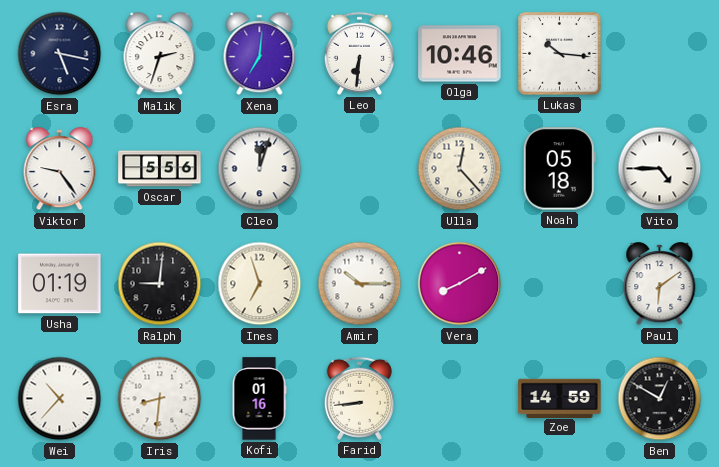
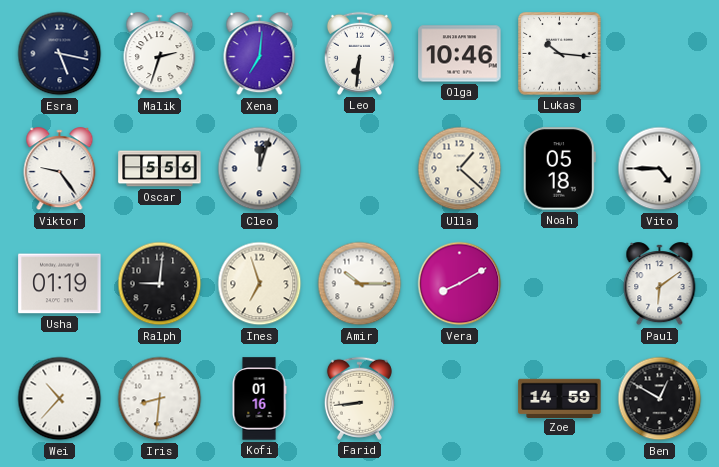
Ulla: 12:23 -> 1:22
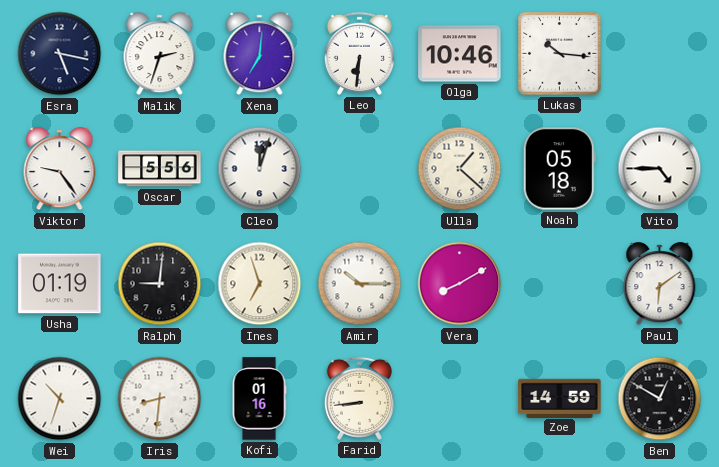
Wei: 10:37 -> 10:33
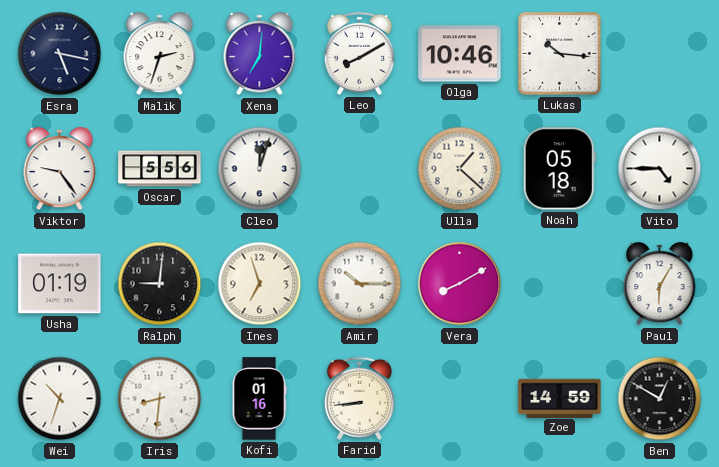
Leo: 6:31 -> 8:10
Paul: 6:09 -> 6:05
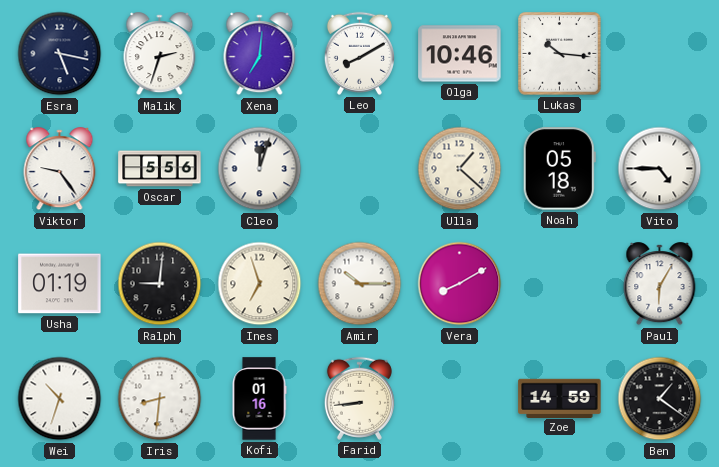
Ben: 12:50 -> 1:21
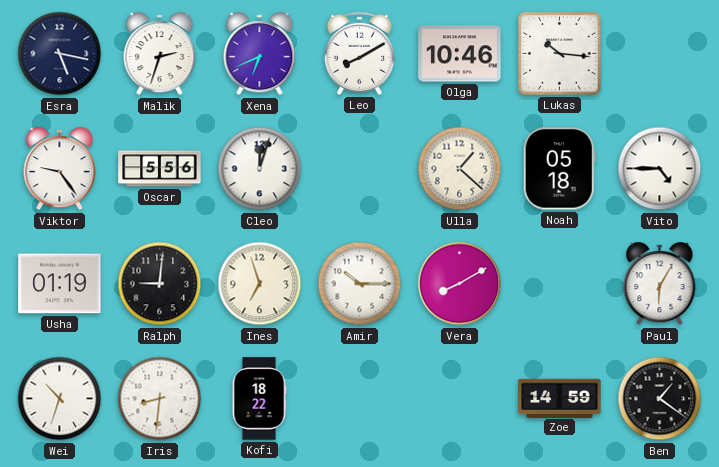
Xena: 7:01 -> 6:41
Kofi: 01:16 -> 18:22
Farid: 8:44 -> none
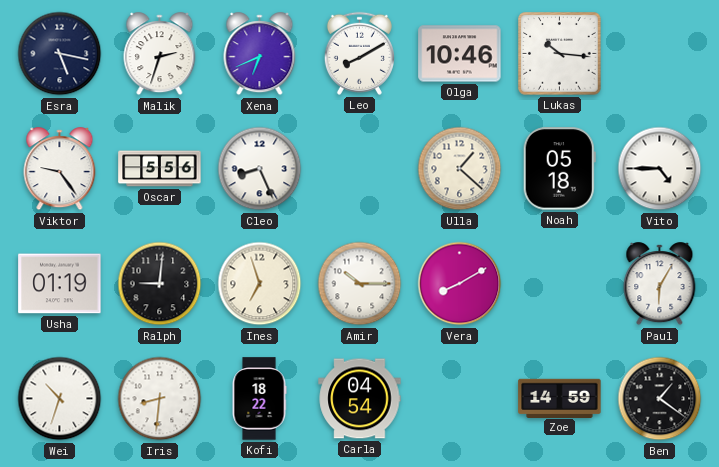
Cleo: 12:03 -> 8:26
Carla: none -> 04:54
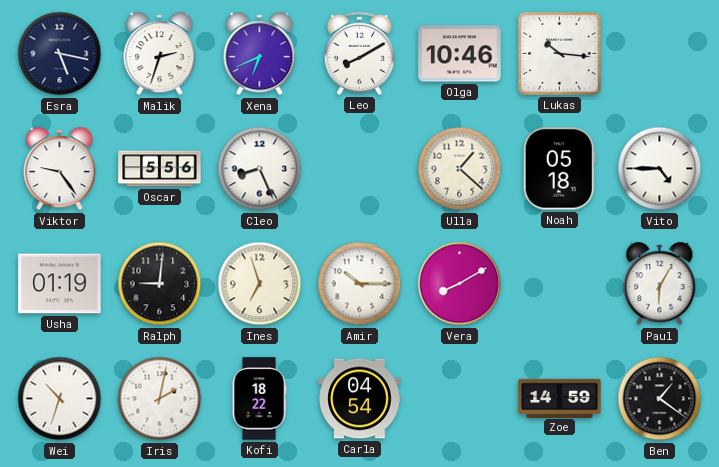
Iris: 8:31 -> 2:02
